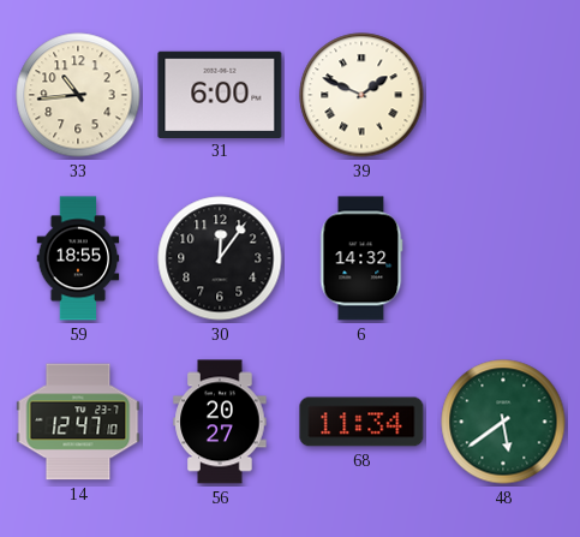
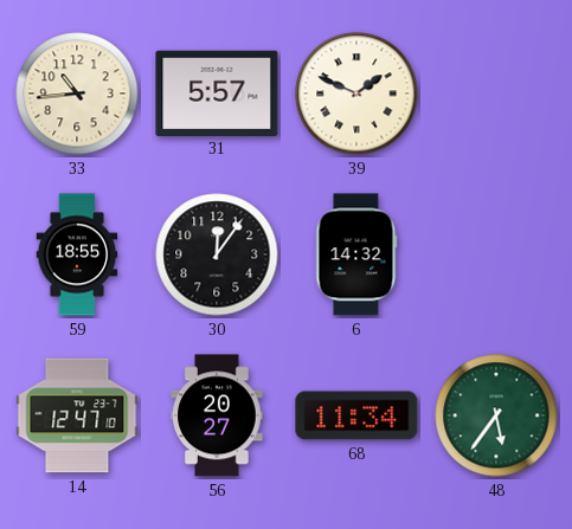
31: 6:00 -> 5:57
48: 5:39 -> 5:36
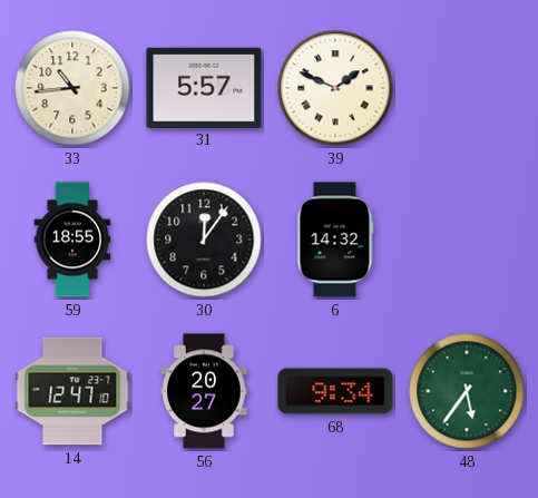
68: 11:34 -> 9:34
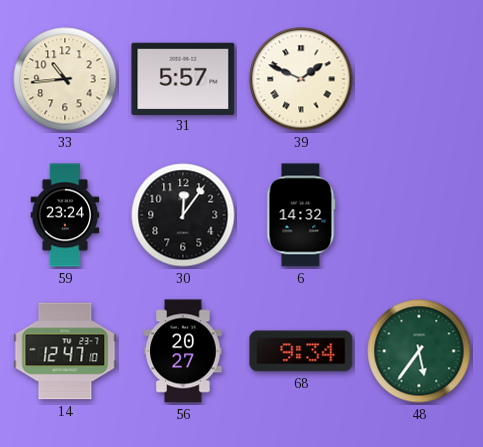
59: 18:55 -> 23:24
